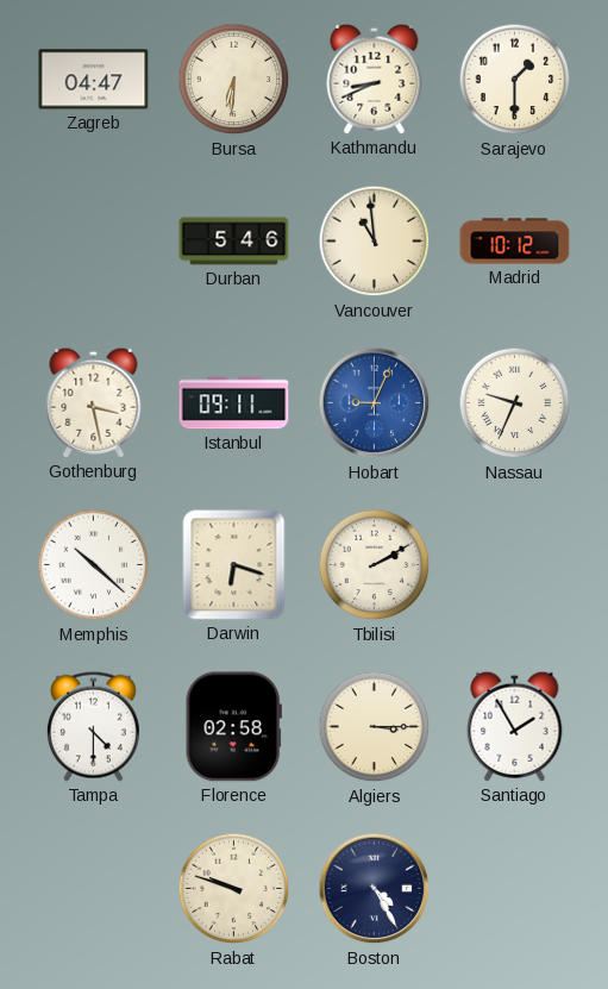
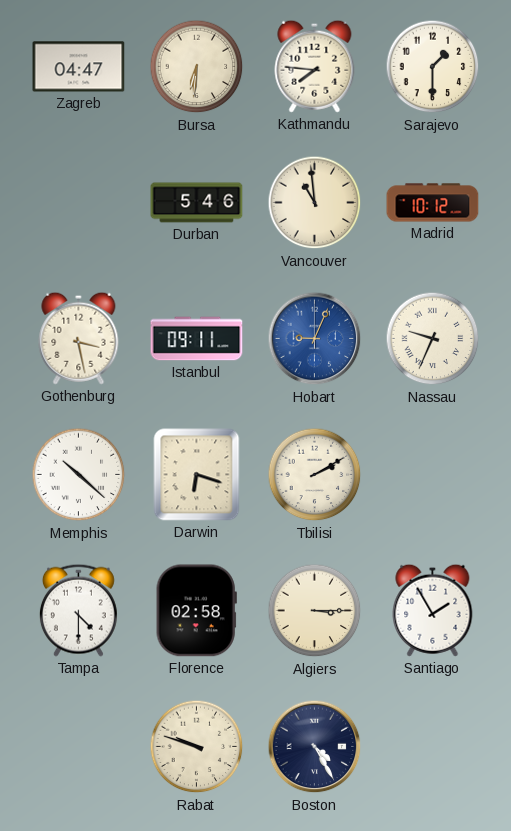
Kathmandu: 8:41 -> 7:46
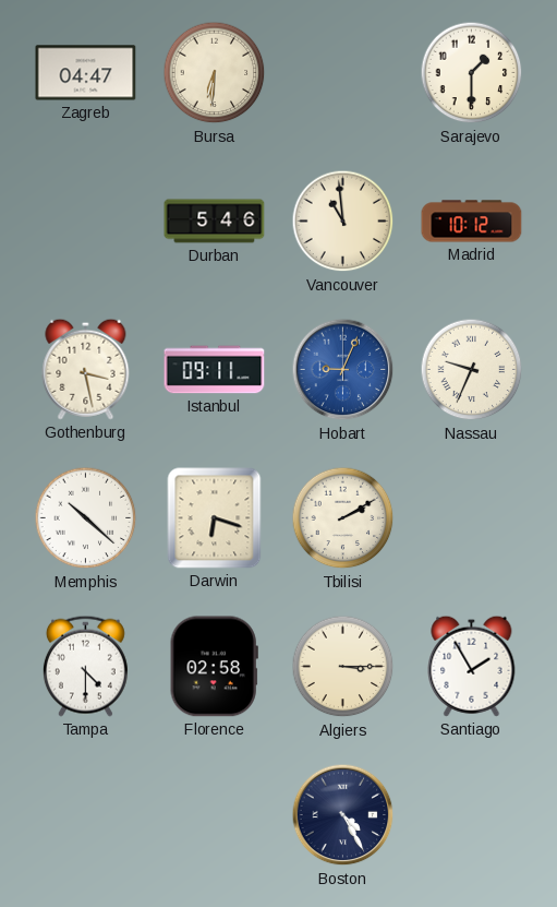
Kathmandu: 7:46 -> none
Rabat: 9:48 -> none
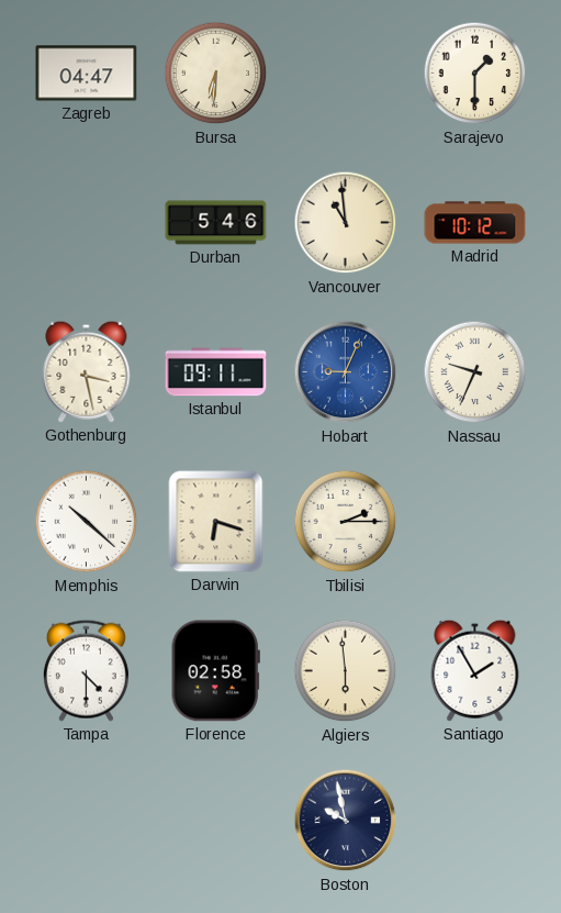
Tbilisi: 2:10 -> 2:15
Algiers: 3:15 -> 5:59
Boston: 4:25 -> 9:58
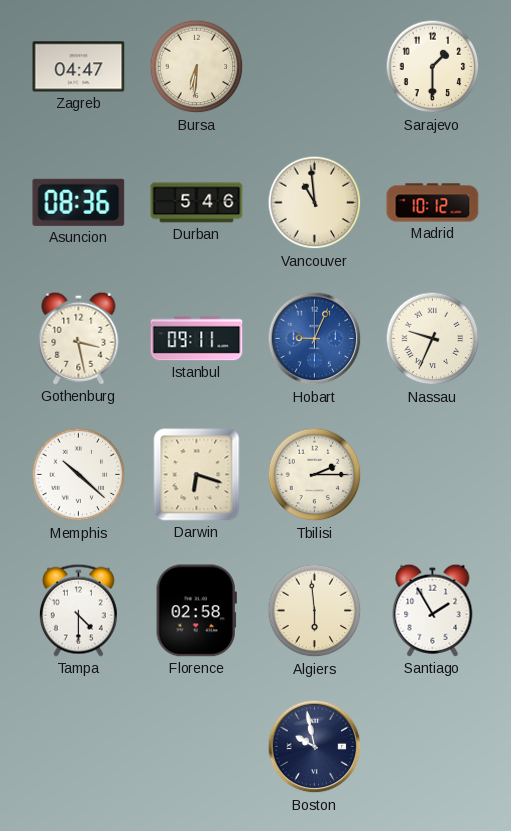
Asuncion: none -> 08:36
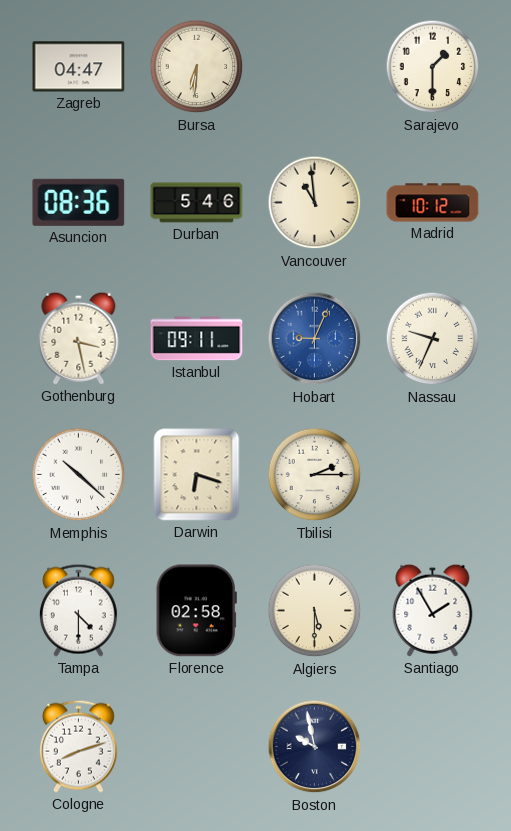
Algiers: 5:59 -> 5:30
Cologne: none -> 8:12
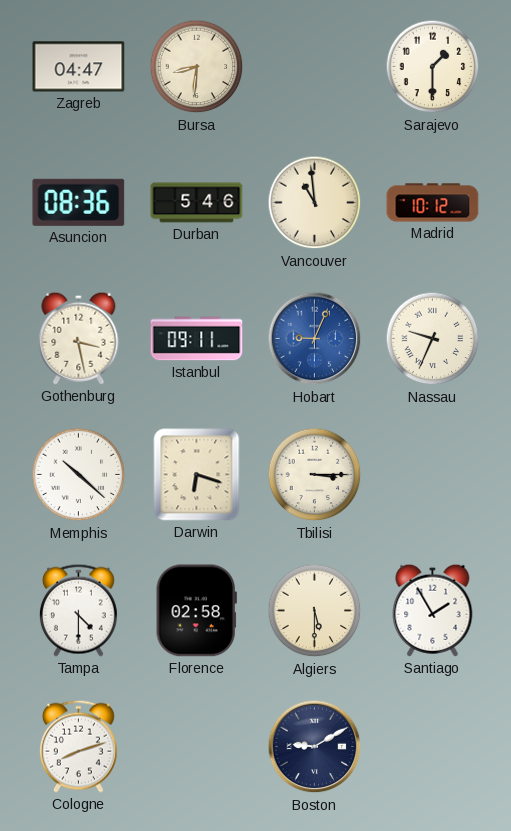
Bursa: 6:31 -> 8:31
Tbilisi: 2:15 -> 3:15
Boston: 9:58 -> 9:10
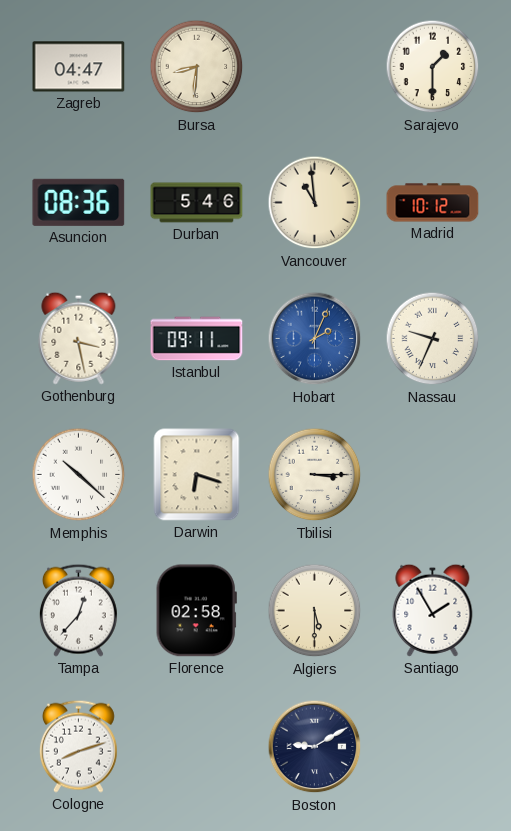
Hobart: 9:04 -> 2:04
Tampa: 4:30 -> 12:37
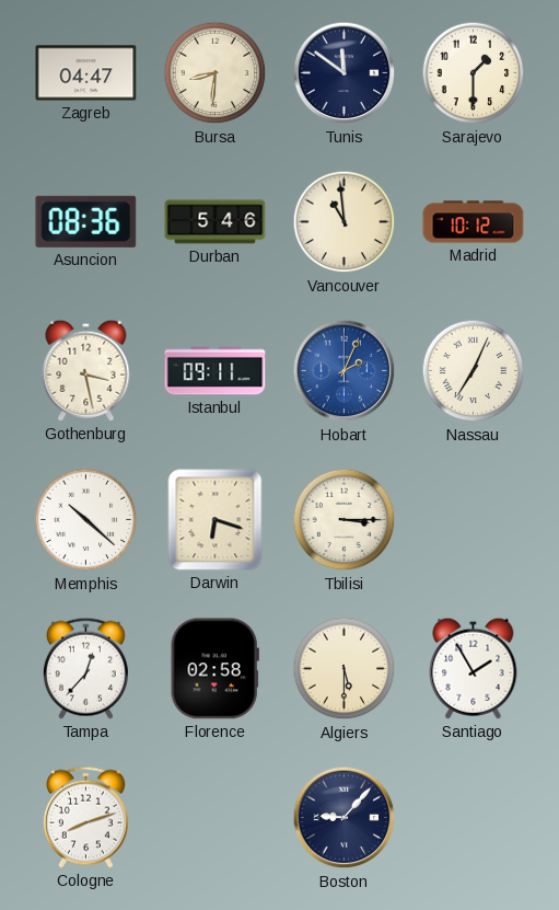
Tunis: none -> 11:51
Nassau: 9:34 -> 7:04
Boston: 9:10 -> 9:07
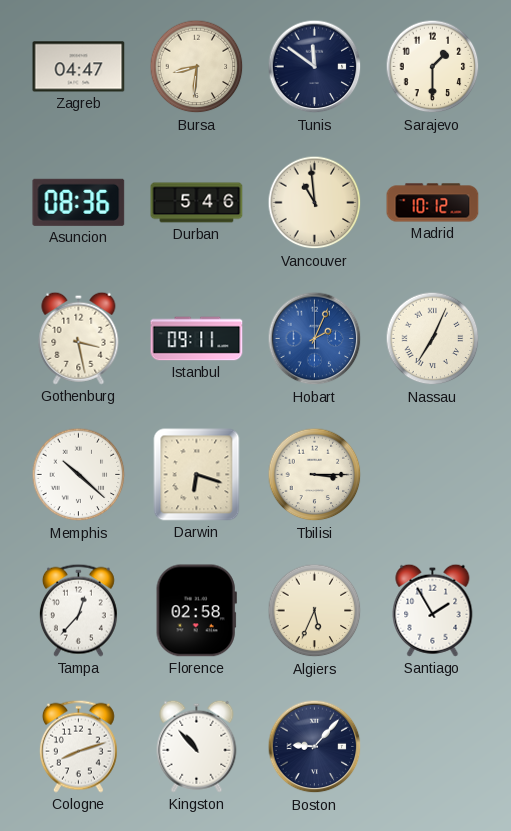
Algiers: 5:30 -> 5:34
Kingston: none -> 10:53
